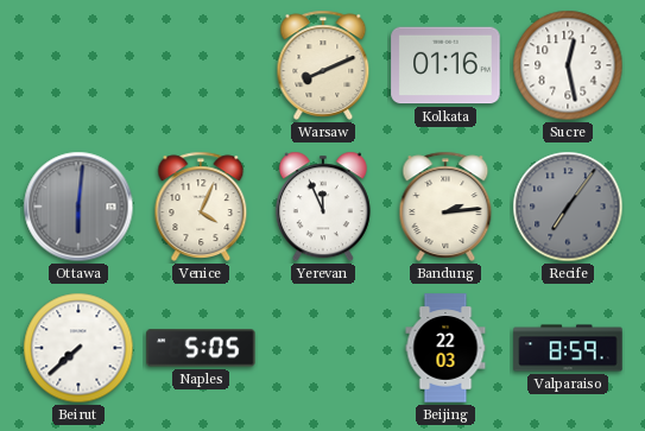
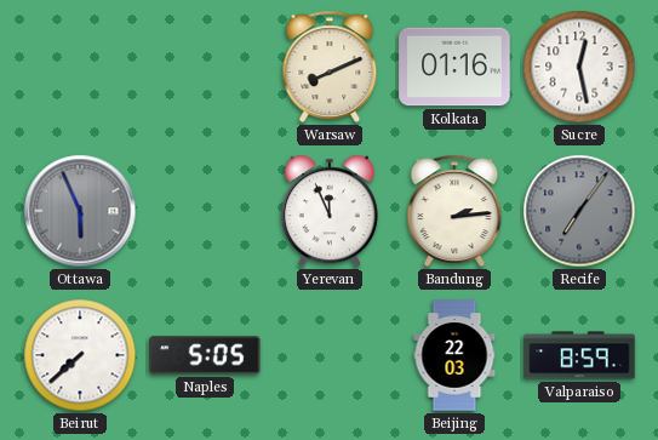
Ottawa: 6:01 -> 5:56
Venice: 4:04 -> none
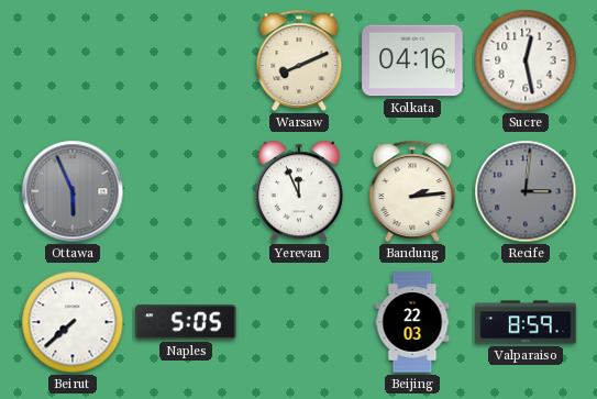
Kolkata: 01:16 -> 04:16
Recife: 7:06 -> 3:01
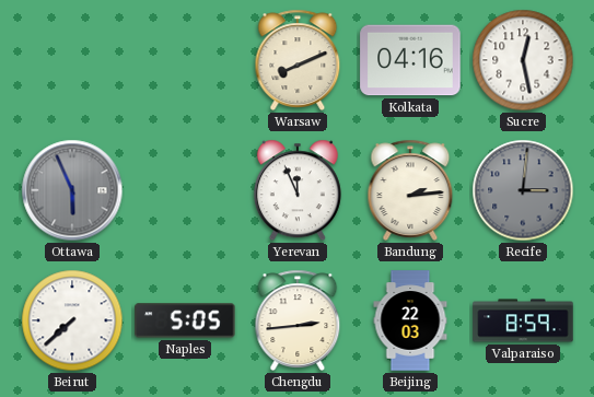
Chengdu: none -> 2:44
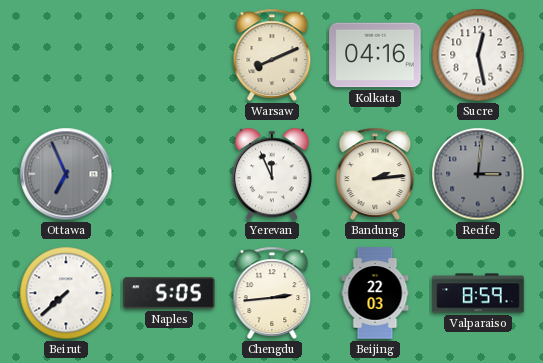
Ottawa: 5:56 -> 6:56
